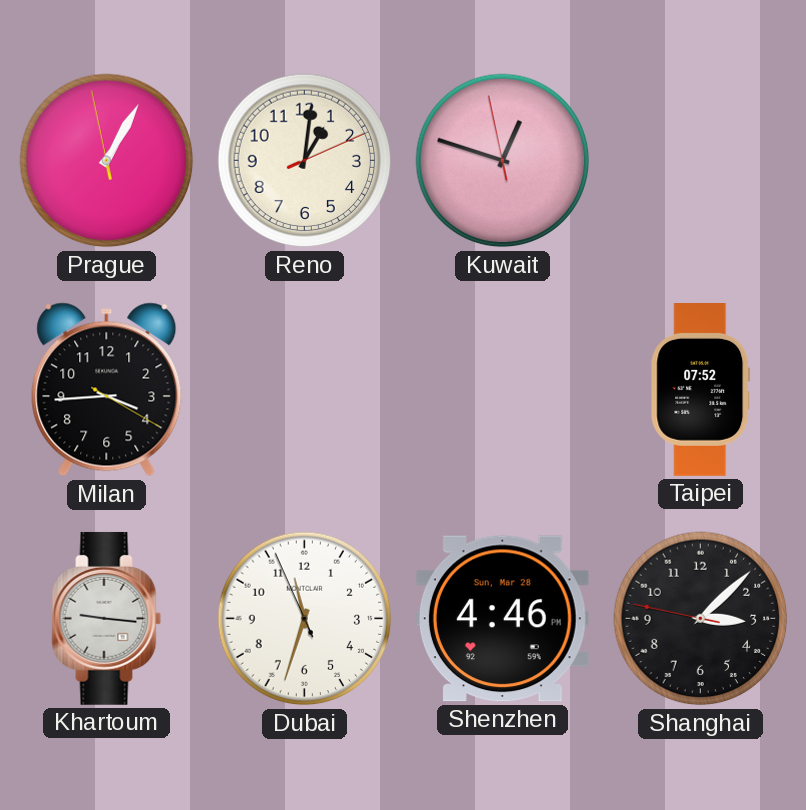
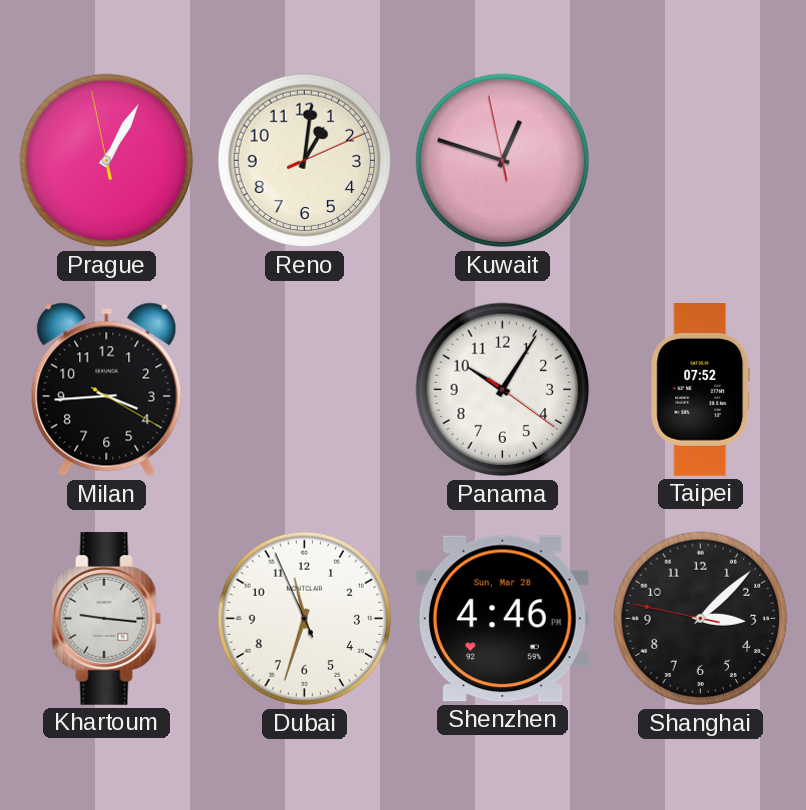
Panama: none -> 10:05
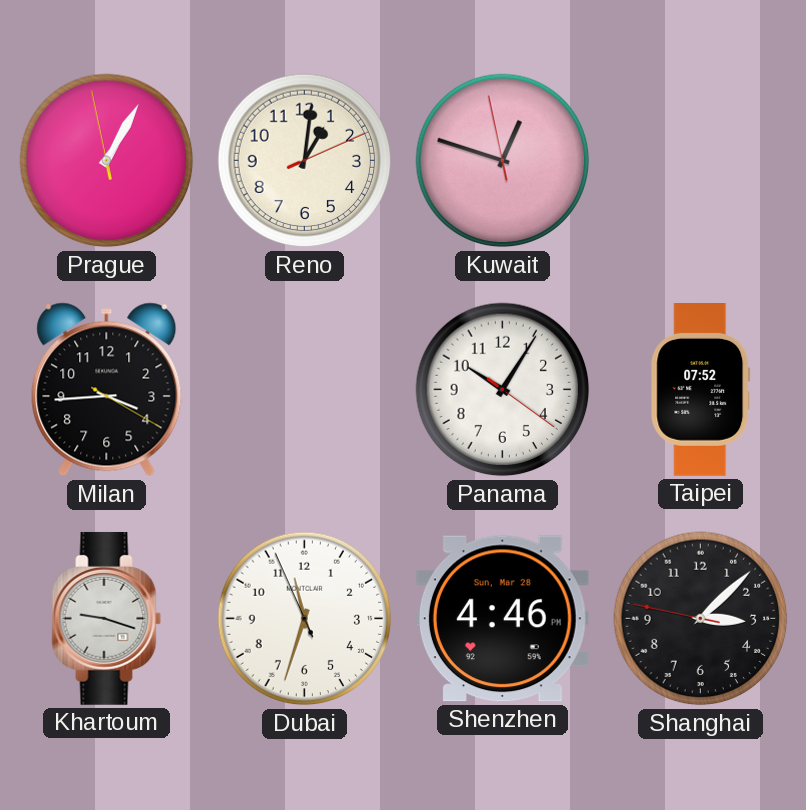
Khartoum: 9:16 -> 9:18
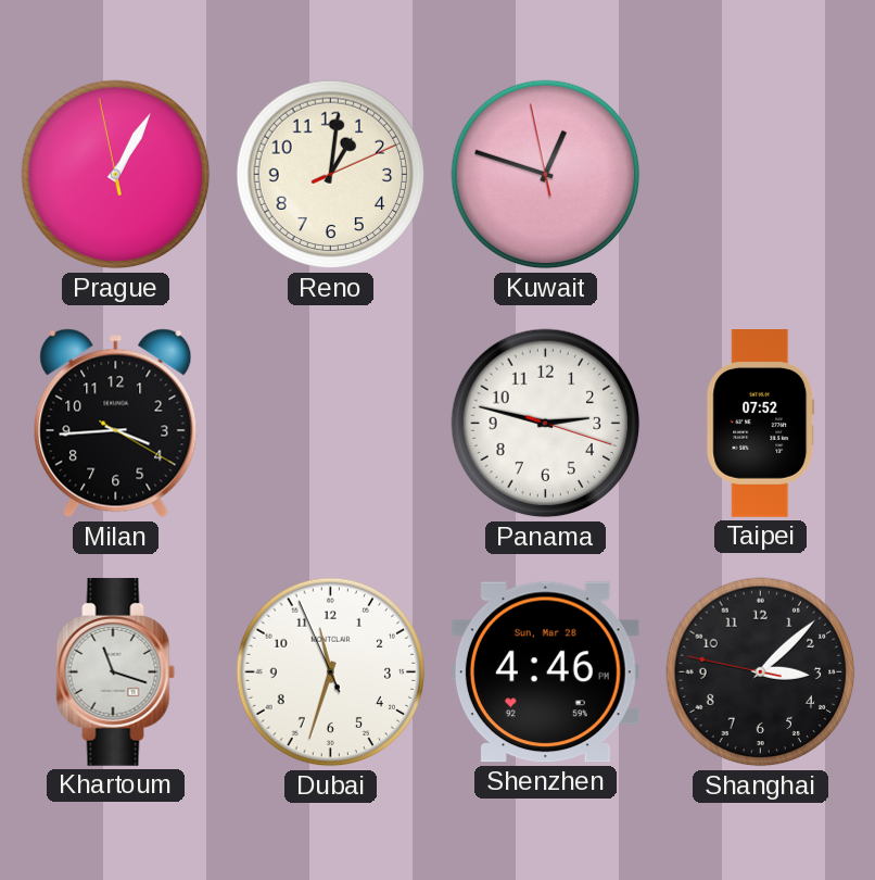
Panama: 10:05 -> 2:47
Khartoum: 9:18 -> 11:18
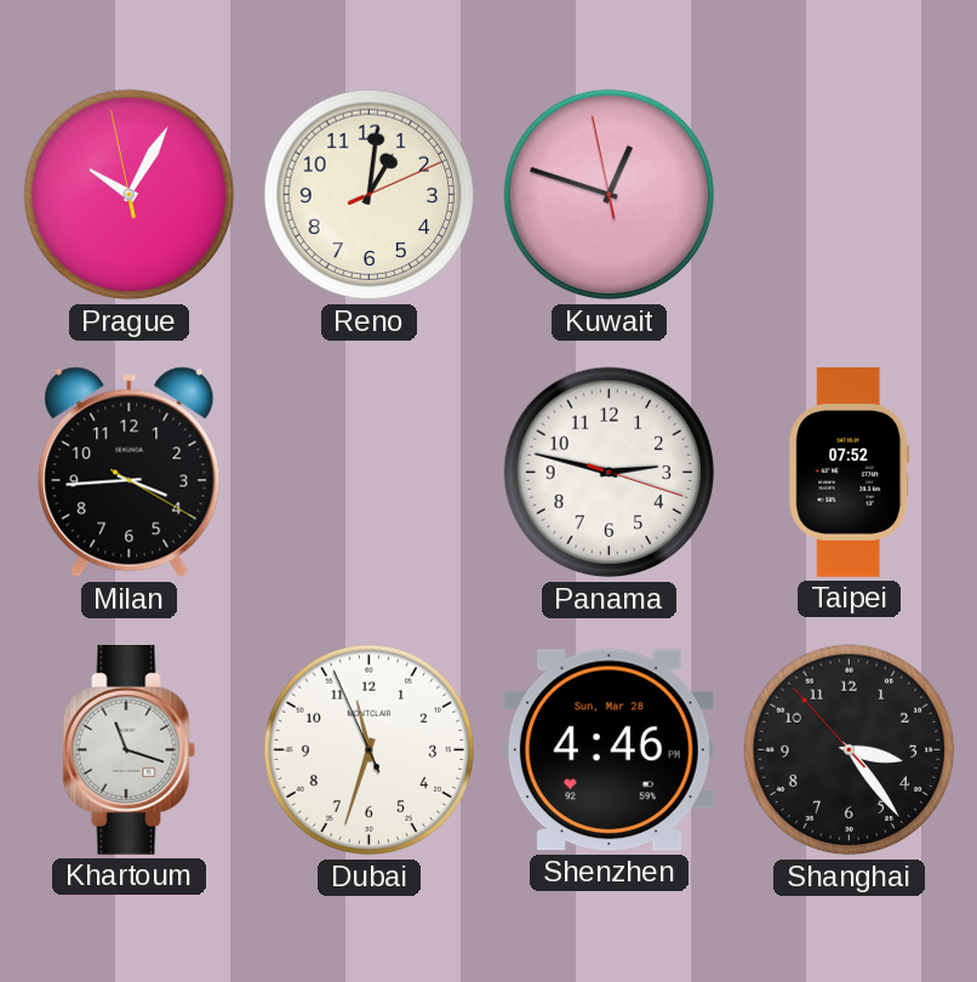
Prague: 1:04 -> 10:04
Shanghai: 3:07 -> 3:23
